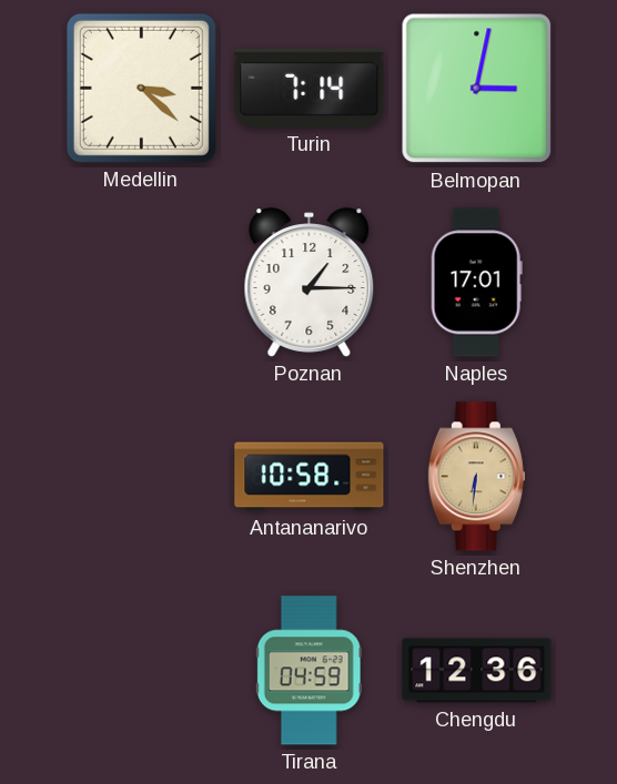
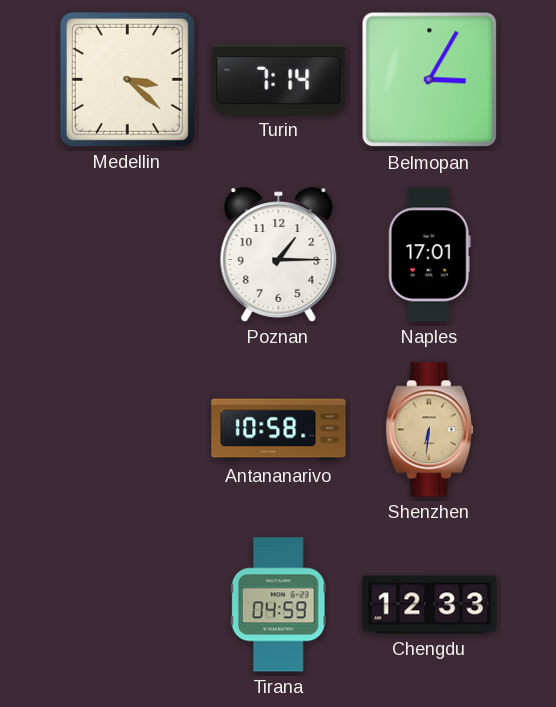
Belmopan: 3:02 -> 3:05
Chengdu: 12:36 -> 12:33
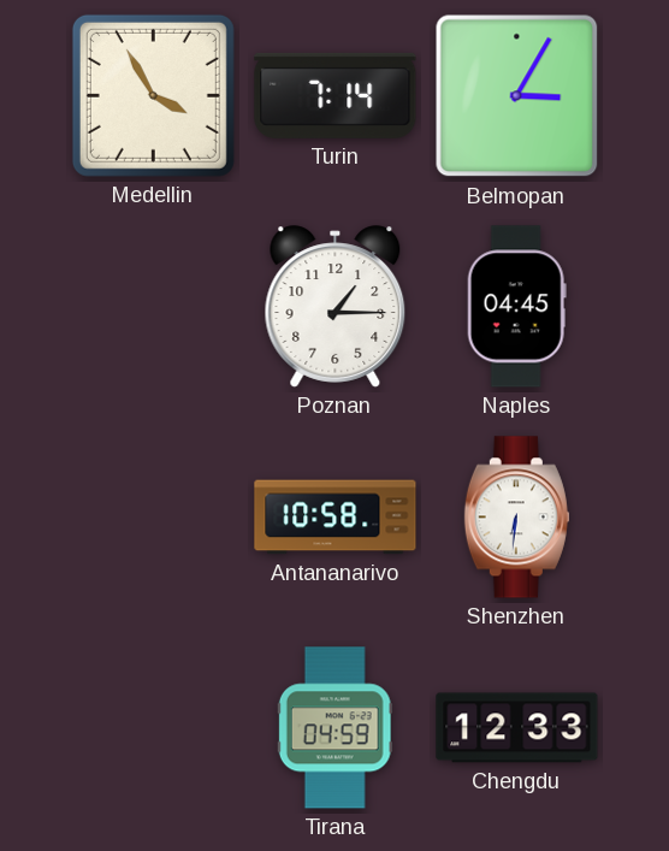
Medellin: 3:22 -> 3:55
Naples: 17:01 -> 04:45
Shenzhen dial: champagne -> white
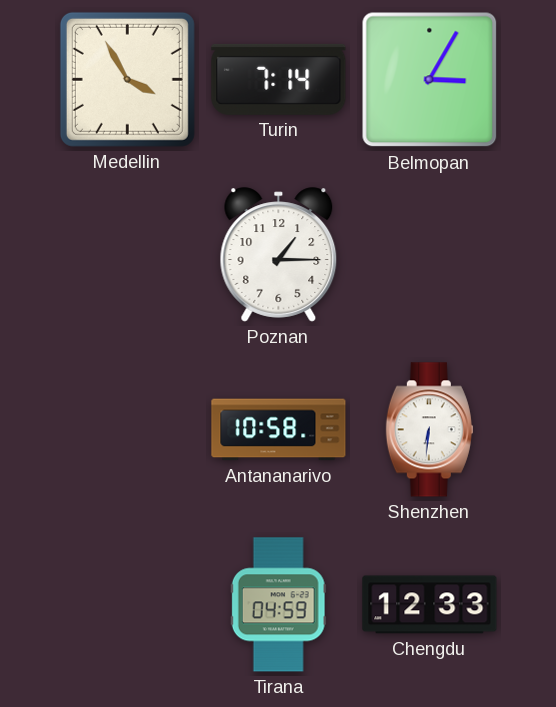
Naples: 04:45 -> none
